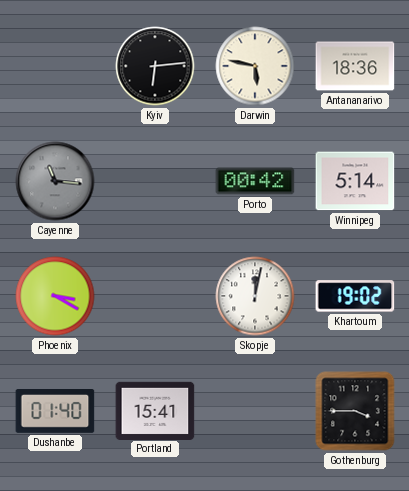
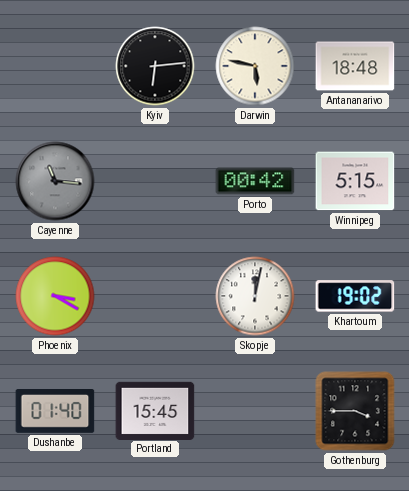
Antananarivo: 18:36 -> 18:48
Winnipeg: 5:14 -> 5:15
Portland: 15:41 -> 15:45
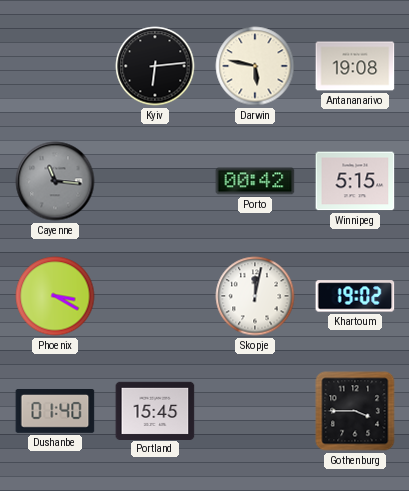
Antananarivo: 18:48 -> 19:08
